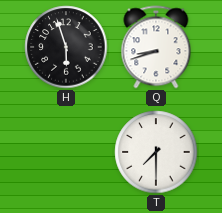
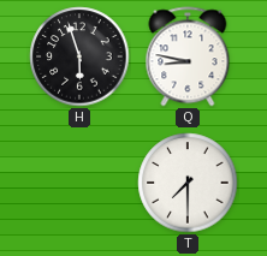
Q: 8:42 -> 8:47
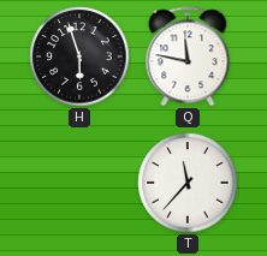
Q: 8:47 -> 11:47
T: 7:30 -> 11:37
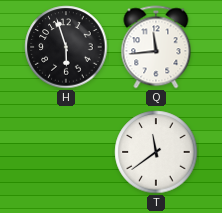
Q: 11:47 -> 11:44
T: 11:37 -> 11:39
